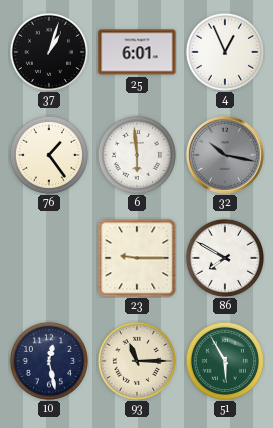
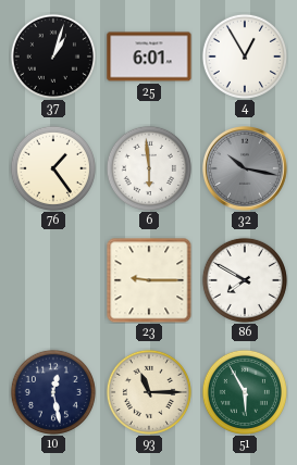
4: 12:56 -> 12:55
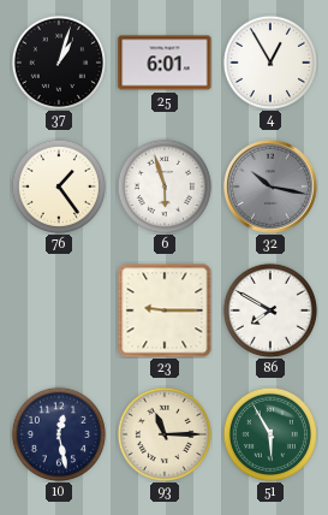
6: 5:59 -> 5:57
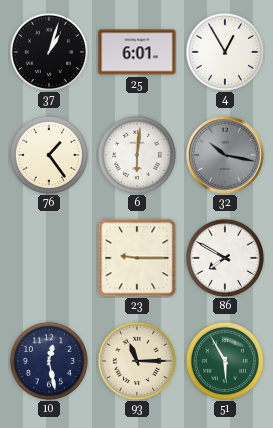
6: 5:57 -> 6:01
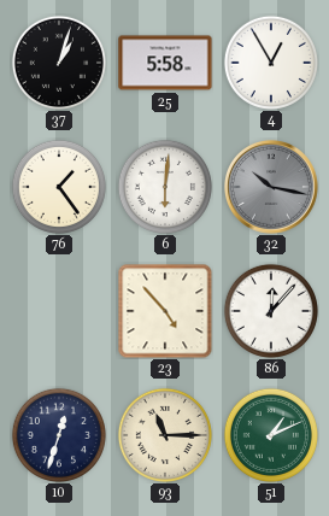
25: 6:01 -> 5:58
23: 9:15 -> 4:53
86: 7:50 -> 12:07
10: 12:28 -> 12:33
51: 5:55 -> 1:11
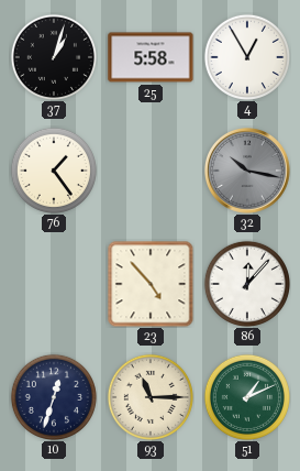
6: 6:01 -> none
